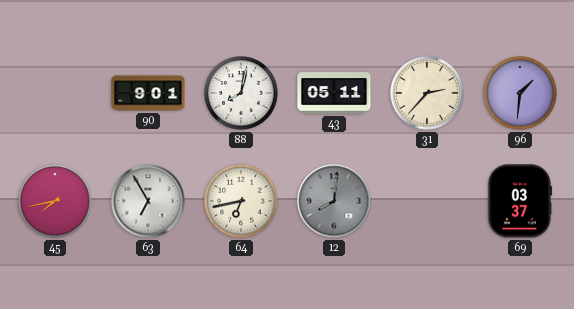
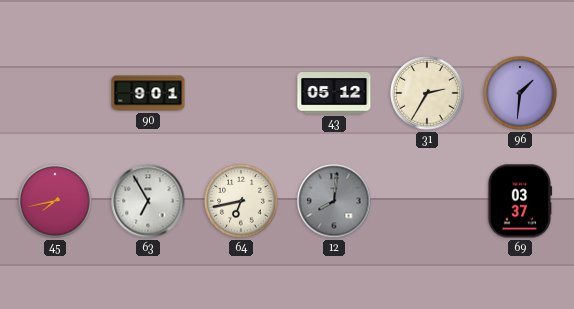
88: 8:02 -> none
43: 05:11 -> 05:12
31: 2:37 -> 2:35
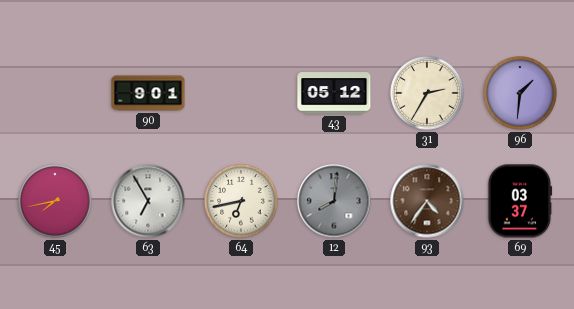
93: none -> 4:36
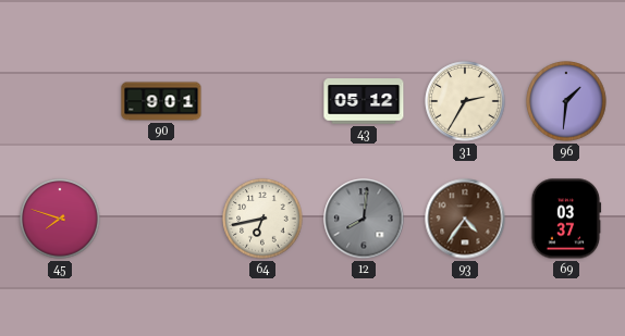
45: 7:43 -> 7:48
63: 6:55 -> none
